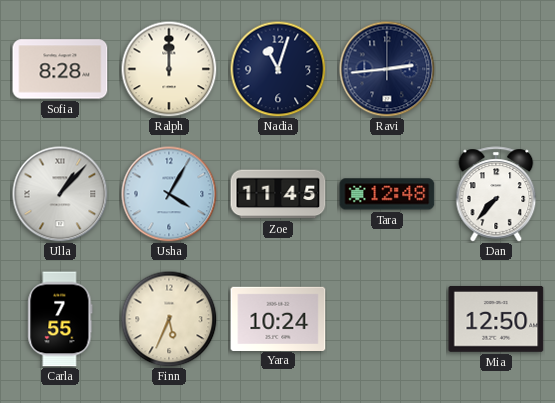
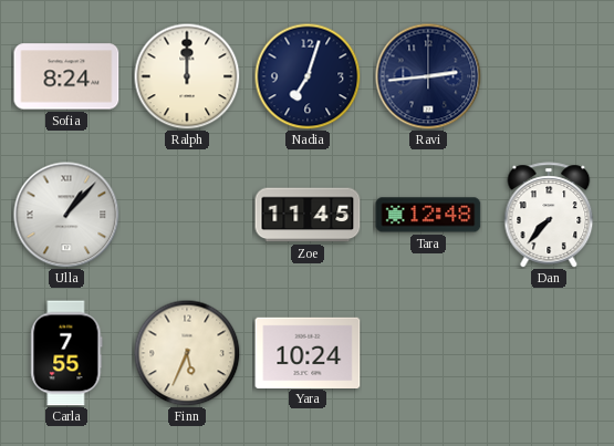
Sofia: 8:28 -> 8:24
Nadia: 11:03 -> 7:03
Usha: 4:05 -> none
Mia: 12:50 -> none
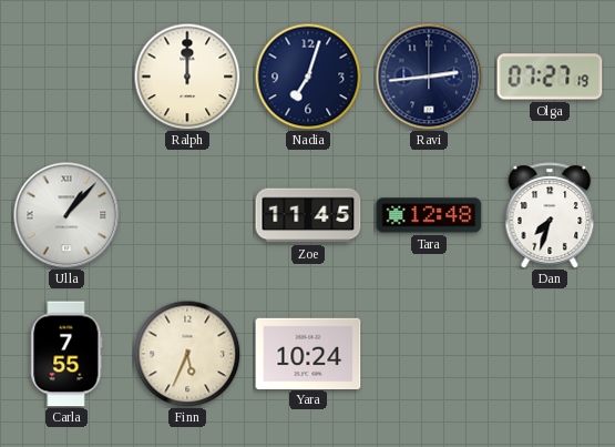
Sofia: 8:24 -> none
Olga: none -> 07:27
Dan: 7:37 -> 7:33
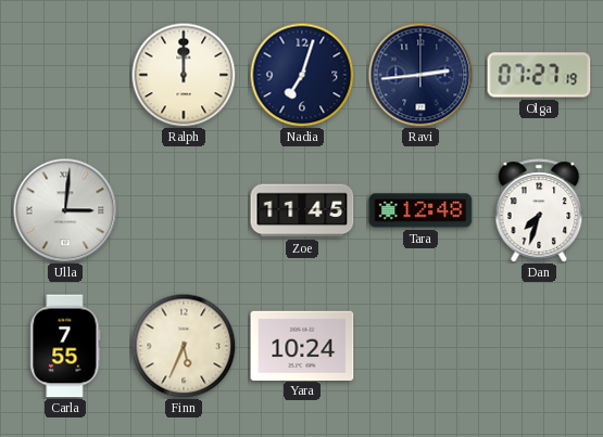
Ulla: 1:07 -> 3:01
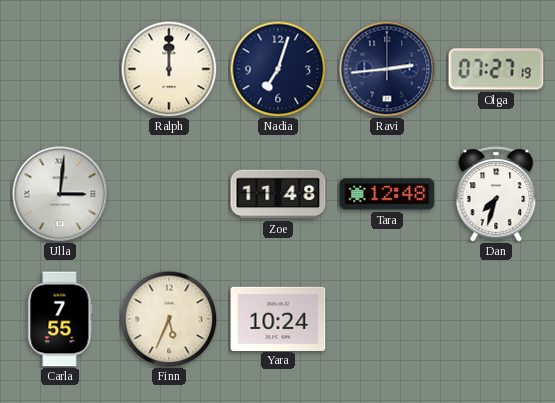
Zoe: 11:45 -> 11:48
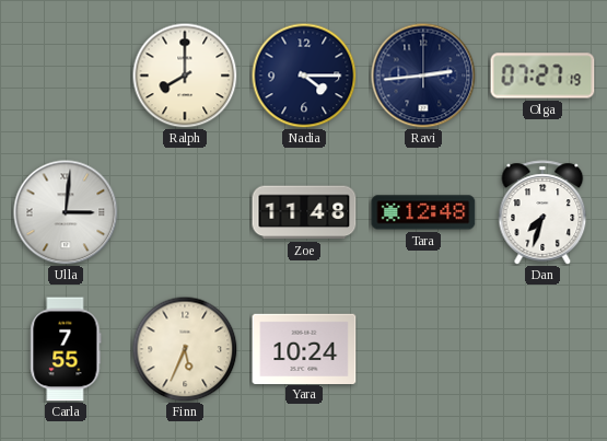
Ralph: 12:00 -> 8:00
Nadia: 7:03 -> 4:15
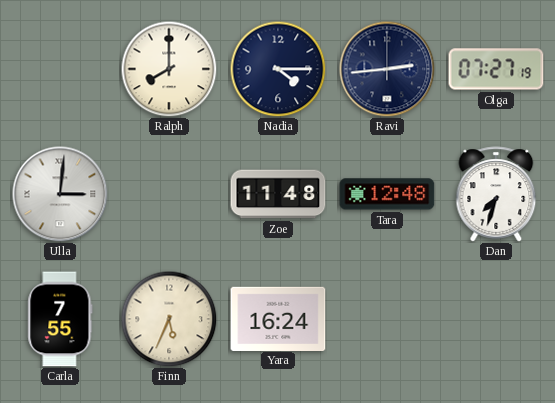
Yara: 10:24 -> 16:24
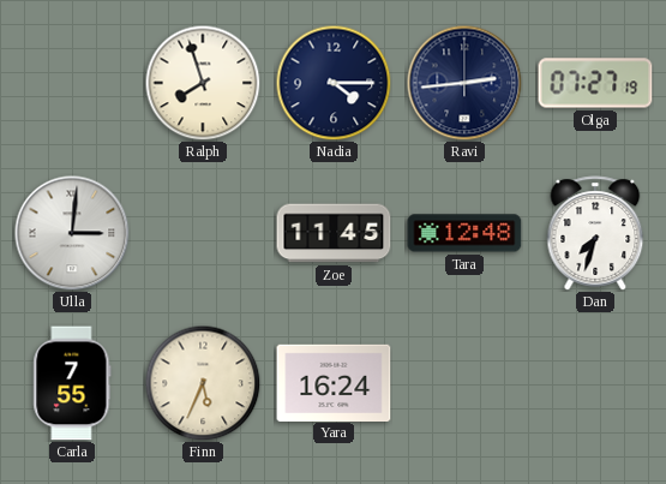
Ralph: 8:00 -> 7:57
Zoe: 11:48 -> 11:45
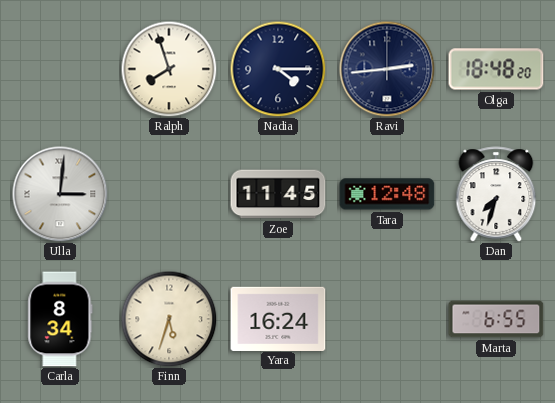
Olga: 07:27 -> 18:48
Carla: 7:55 -> 8:34
Finn: 5:34 -> 5:33
Marta: none -> 6:55
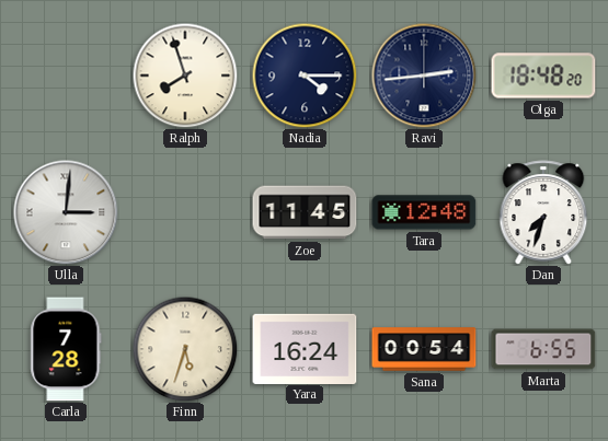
Carla: 8:34 -> 7:28
Sana: none -> 00:54
